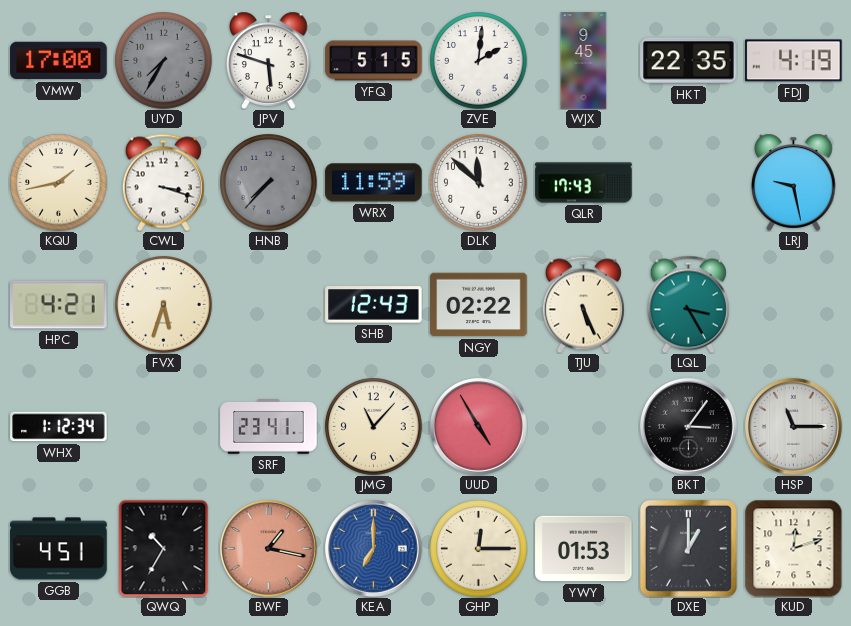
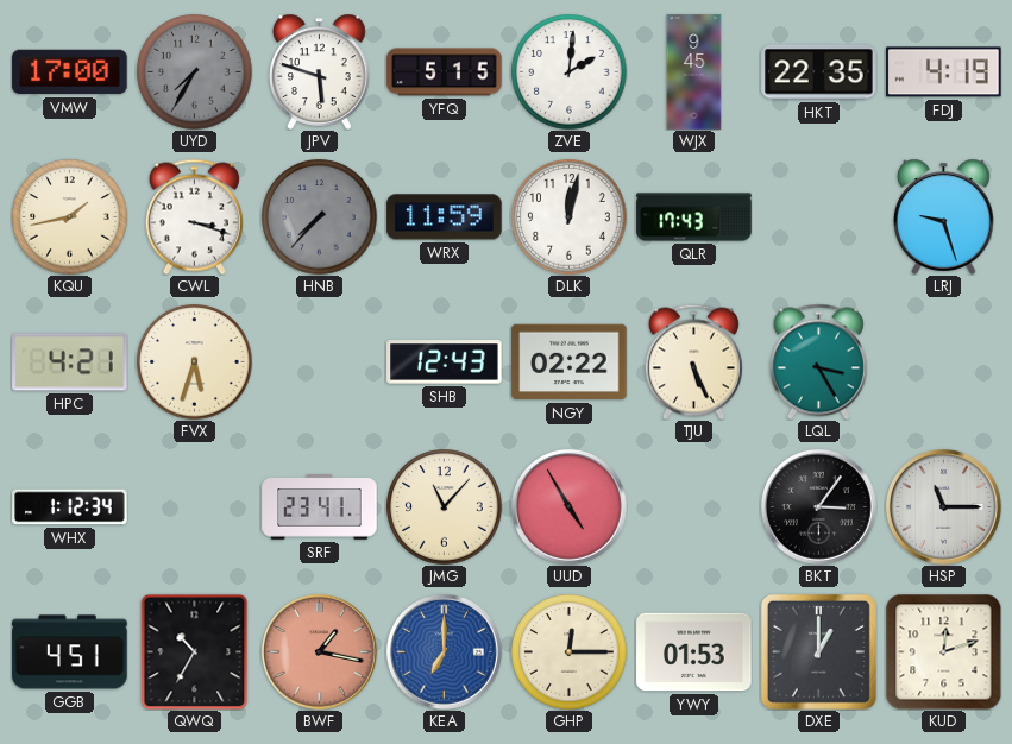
DLK: 11:52 -> 12:02
LRJ: 9:28 -> 9:27
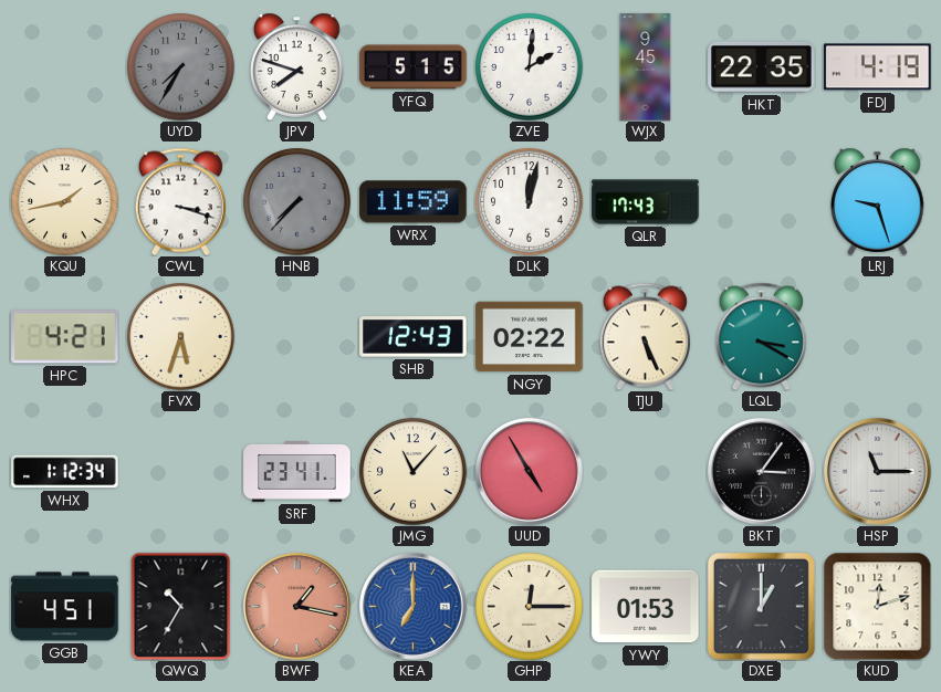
VMW: 17:00 -> none
JPV: 5:48 -> 7:48
LQL: 3:25 -> 3:20
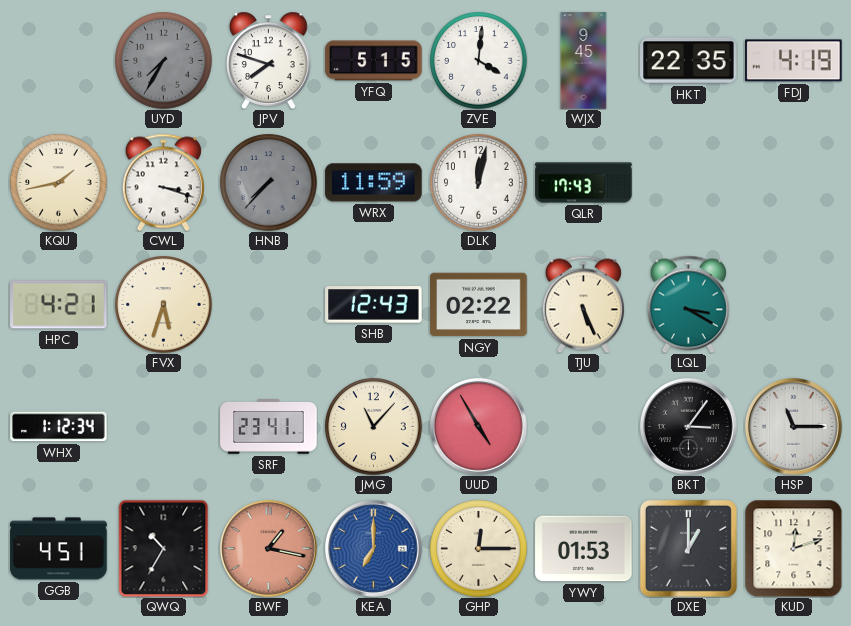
ZVE: 2:01 -> 4:01
LRJ: 9:27 -> none
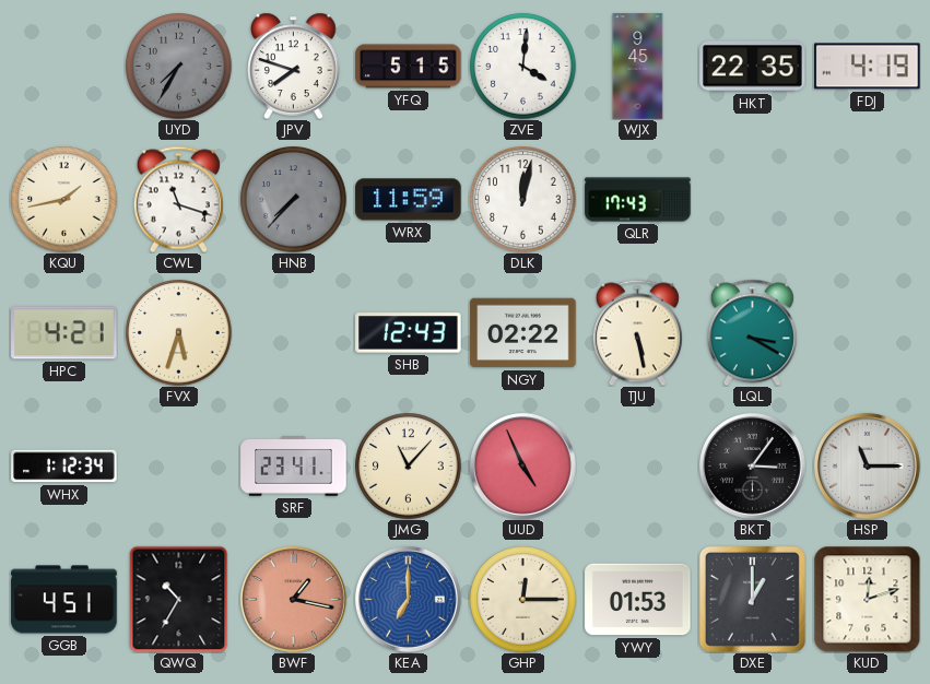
CWL: 3:18 -> 11:18
TJU: 5:26 -> 5:28
UUD: 4:55 -> 4:56
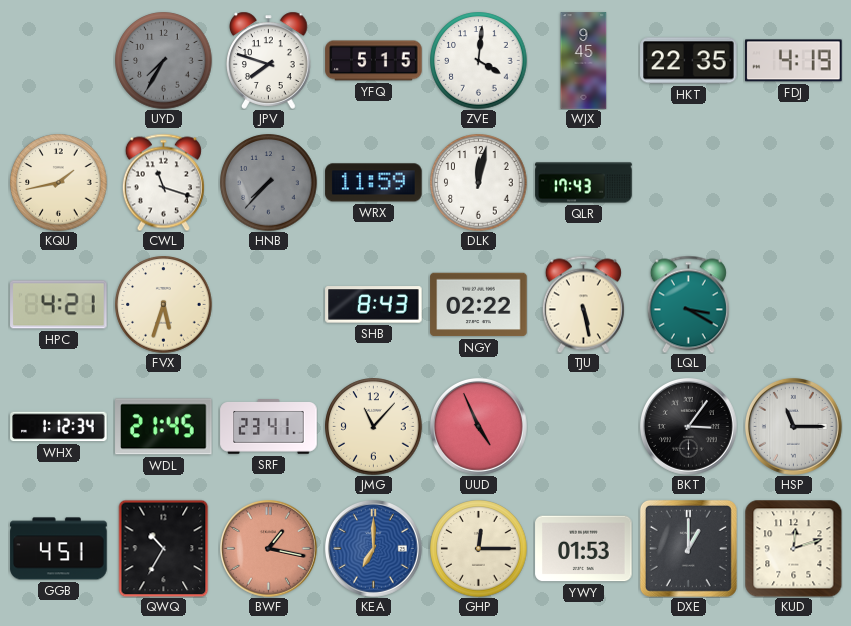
SHB: 12:43 -> 8:43
WDL: none -> 21:45
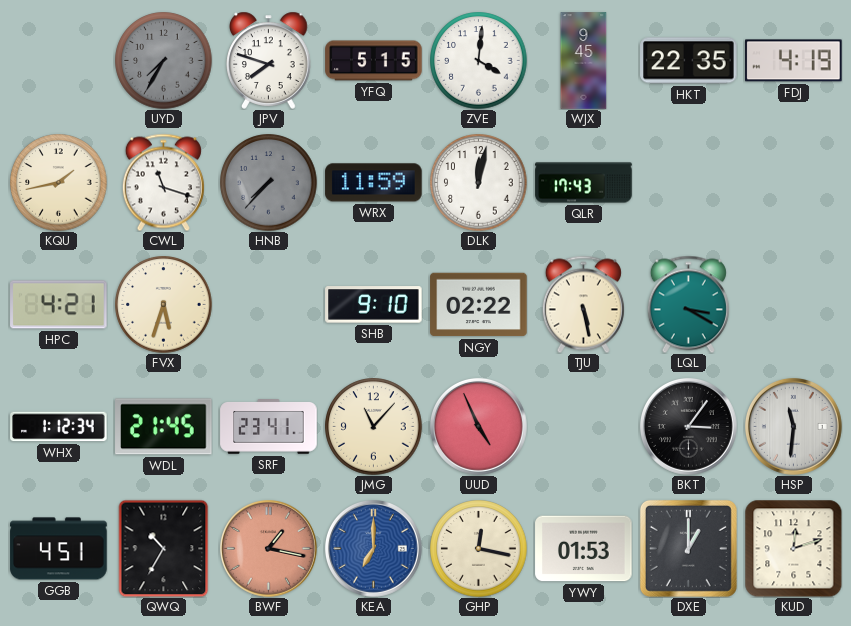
SHB: 8:43 -> 9:10
HSP: 11:15 -> 11:31
GHP: 12:15 -> 12:17
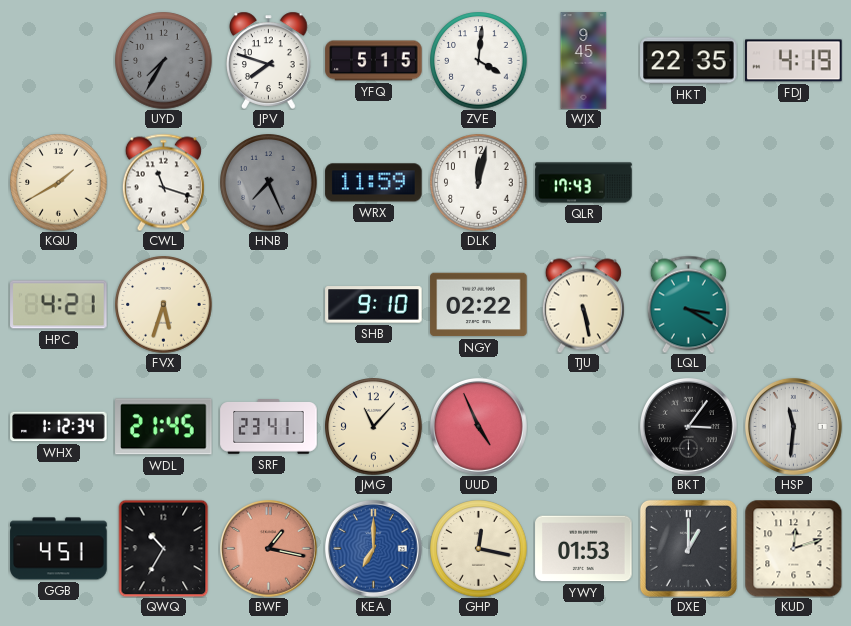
KQU: 1:43 -> 1:40
HNB: 7:37 -> 7:26
